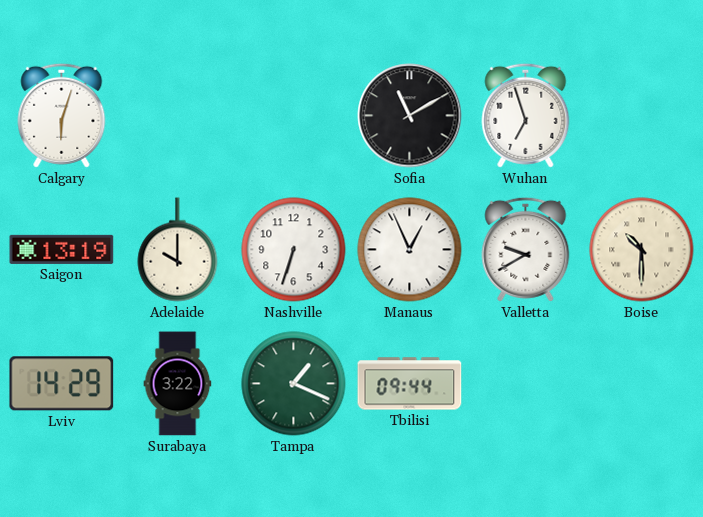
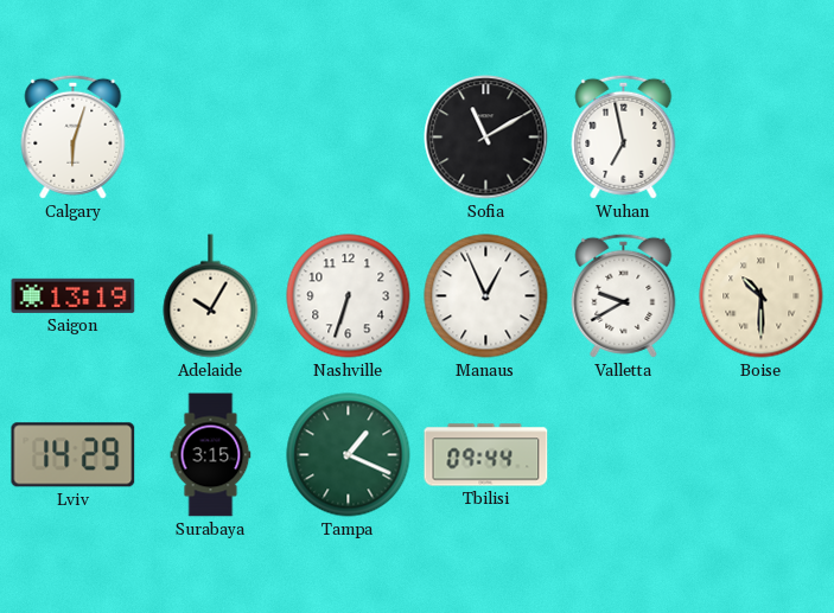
Wuhan: 6:57 -> 6:58
Adelaide: 10:00 -> 10:05
Surabaya: 3:22 -> 3:15
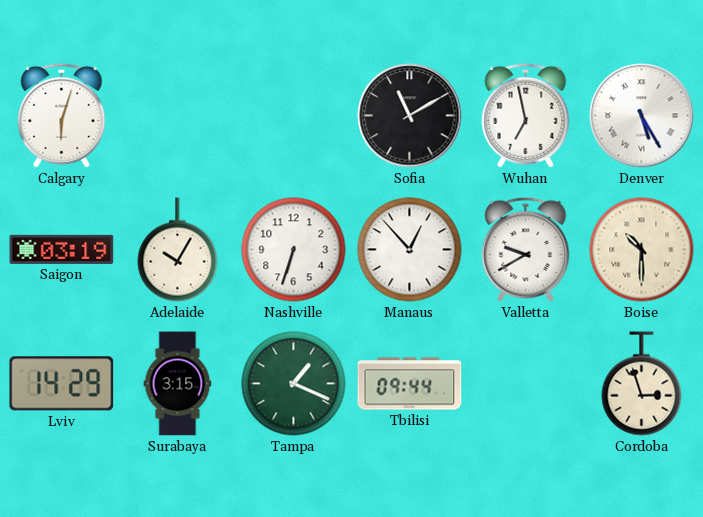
Denver: none -> 5:25
Saigon: 13:19 -> 03:19
Manaus: 12:56 -> 12:53
Cordoba: none -> 2:57
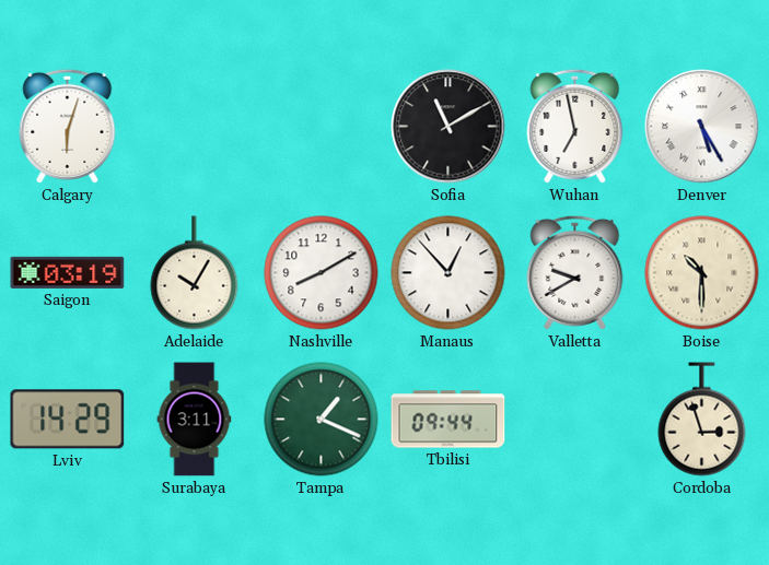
Nashville: 6:33 -> 8:10
Surabaya: 3:15 -> 3:11
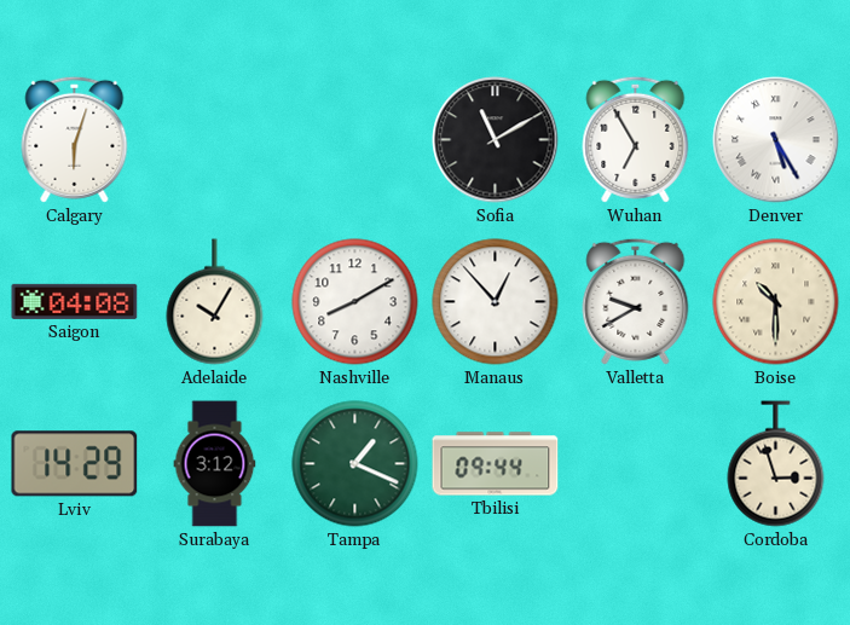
Wuhan: 6:58 -> 6:55
Saigon: 03:19 -> 04:08
Surabaya: 3:11 -> 3:12
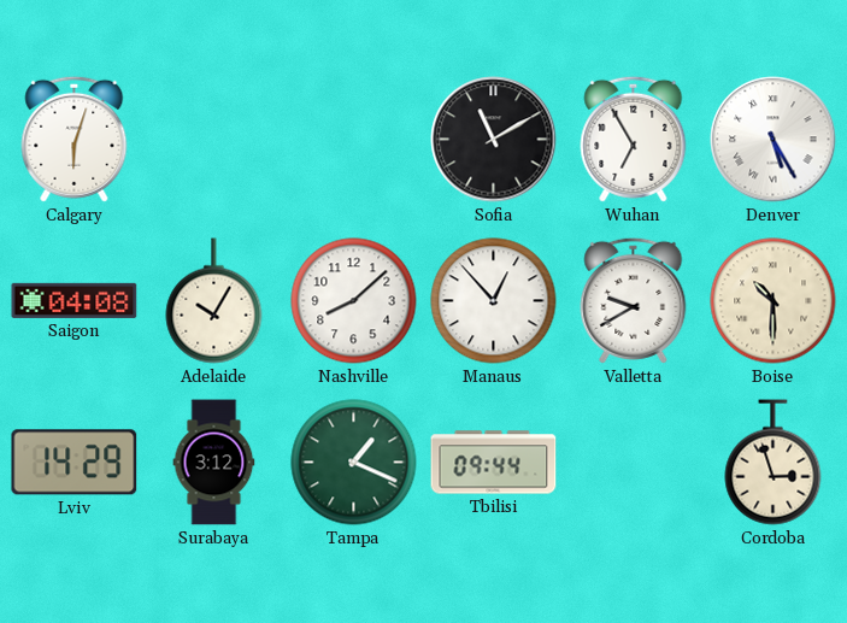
Nashville: 8:10 -> 8:08
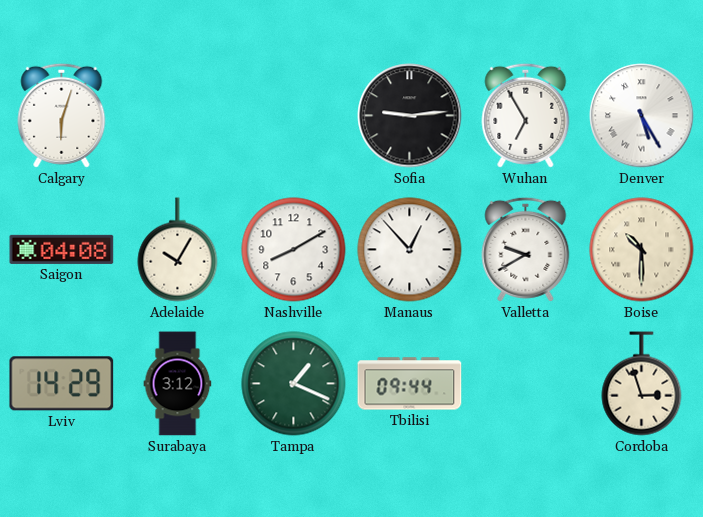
Sofia: 11:10 -> 9:14
Nashville: 8:08 -> 8:10
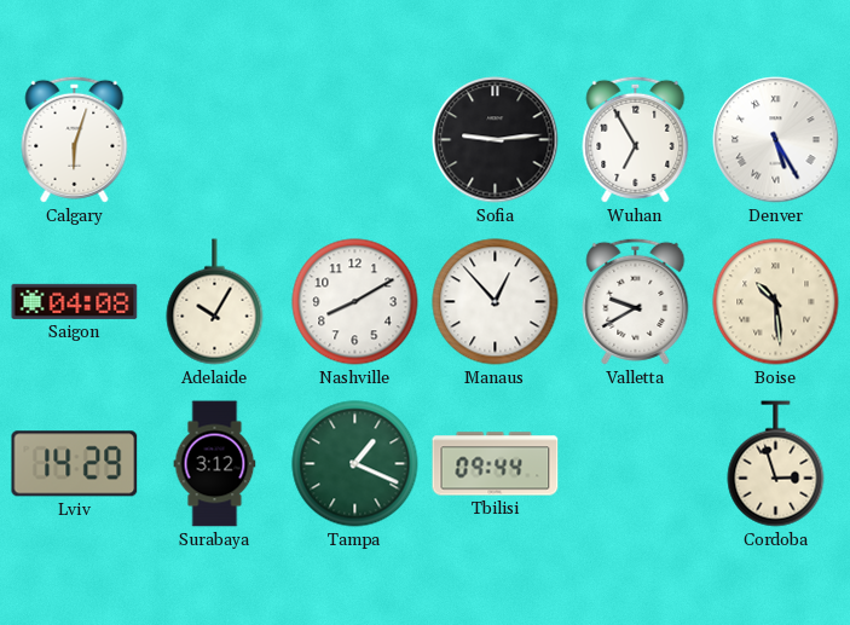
Boise: 10:30 -> 10:29
